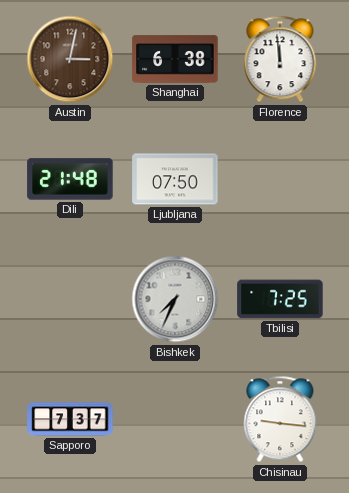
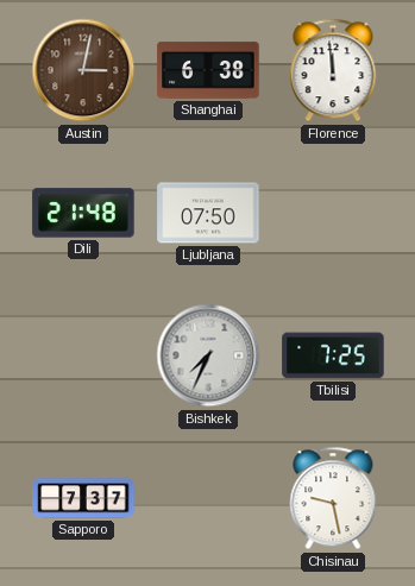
Chisinau: 9:16 -> 9:28
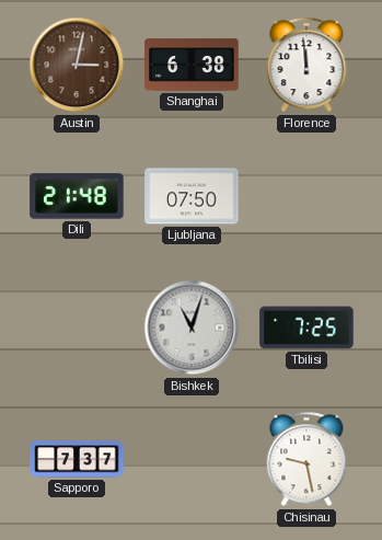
Bishkek: 7:34 -> 11:03
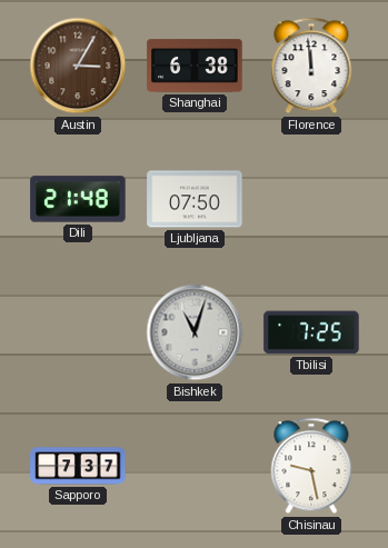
Austin: 3:02 -> 3:05
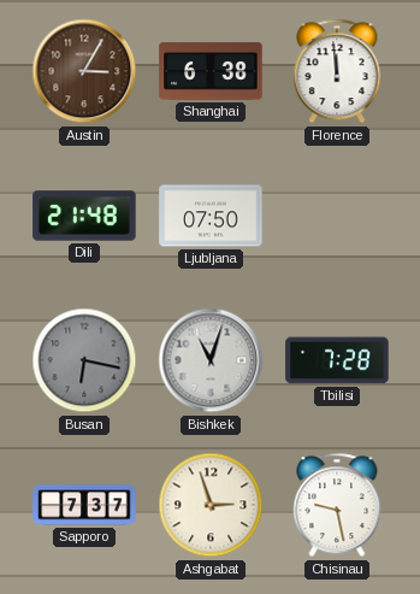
Busan: none -> 6:17
Tbilisi: 7:25 -> 7:28
Ashgabat: none -> 2:57
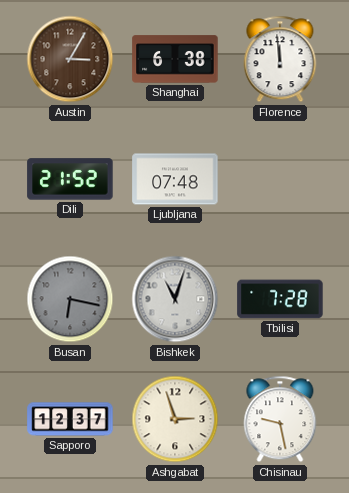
Dili: 21:48 -> 21:52
Ljubljana: 07:50 -> 07:48
Sapporo: 7:37 -> 12:37
